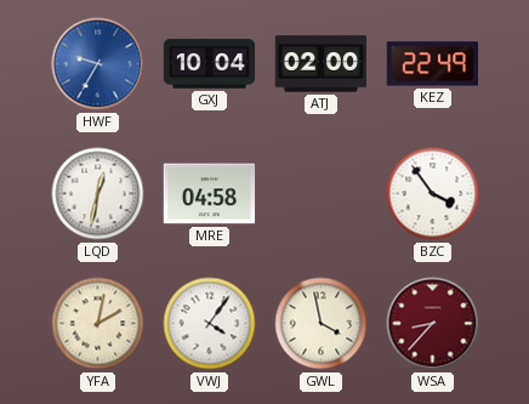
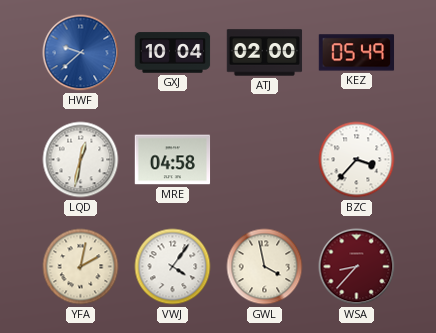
HWF: 9:35 -> 9:38
KEZ: 22:49 -> 05:49
BZC: 3:54 -> 3:37
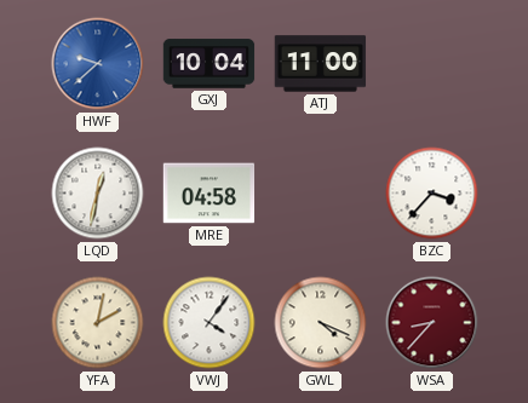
ATJ: 02:00 -> 11:00
KEZ: 05:49 -> none
GWL: 3:58 -> 4:19
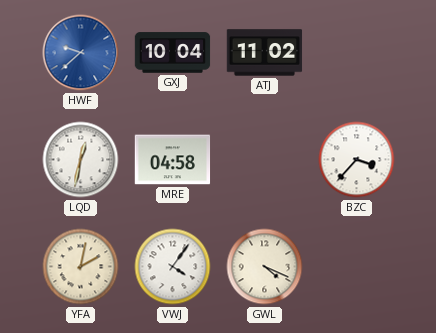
ATJ: 11:00 -> 11:02
WSA: 8:37 -> none
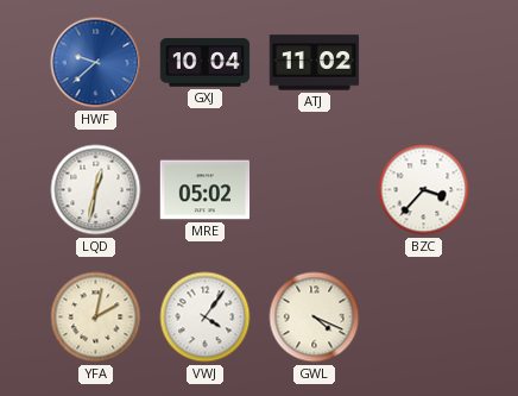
MRE: 04:58 -> 05:02
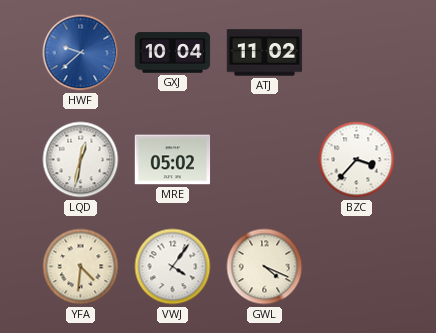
YFA: 2:02 -> 4:31
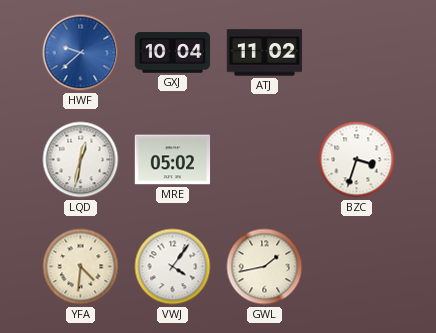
BZC: 3:37 -> 3:33
GWL: 4:19 -> 1:43
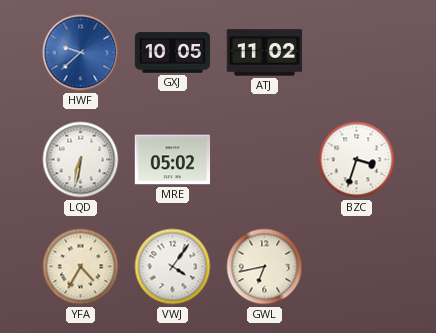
GXJ: 10:04 -> 10:05
LQD: 12:32 -> 6:32
YFA: 4:31 -> 4:35
GWL: 1:43 -> 6:43
